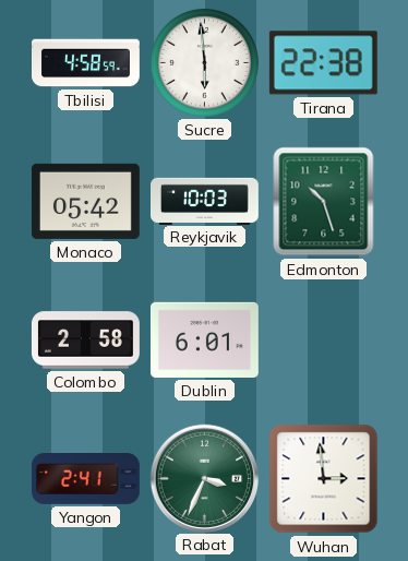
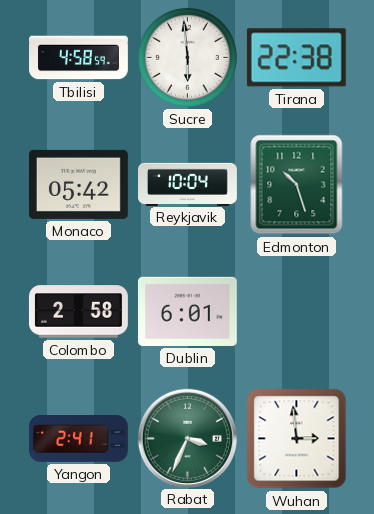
Reykjavik: 10:03 -> 10:04
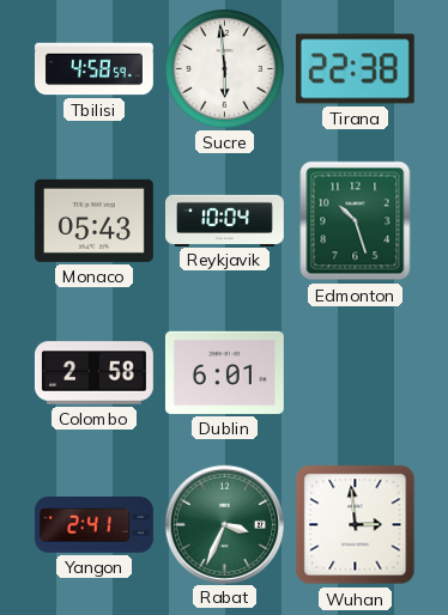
Monaco: 05:42 -> 05:43
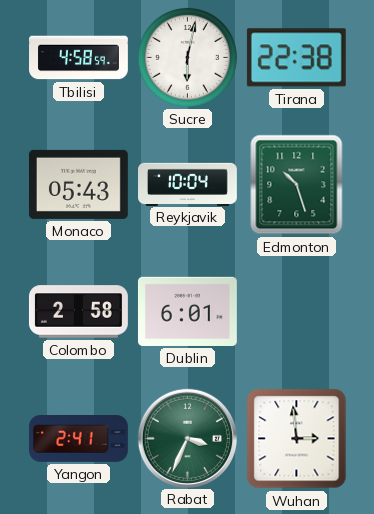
Sucre: 5:59 -> 6:02
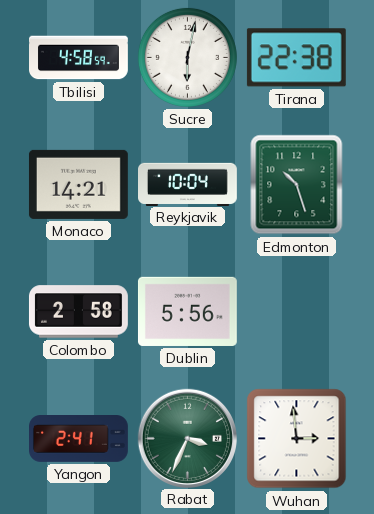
Monaco: 05:43 -> 14:21
Dublin: 6:01 -> 5:56
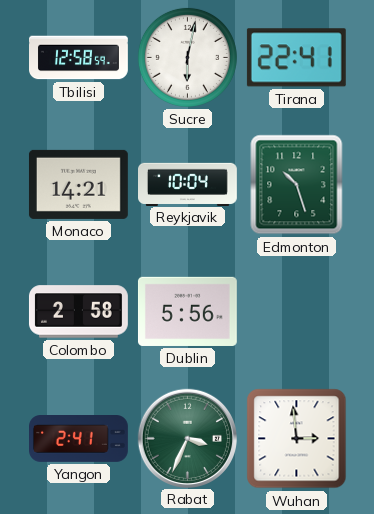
Tbilisi: 4:58 -> 12:58
Tirana: 22:38 -> 22:41
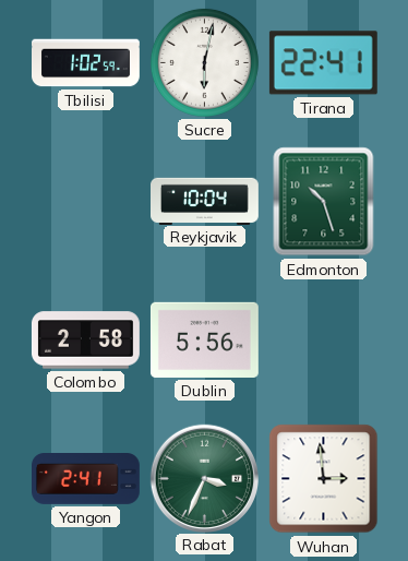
Tbilisi: 12:58 -> 1:02
Monaco: 14:21 -> none
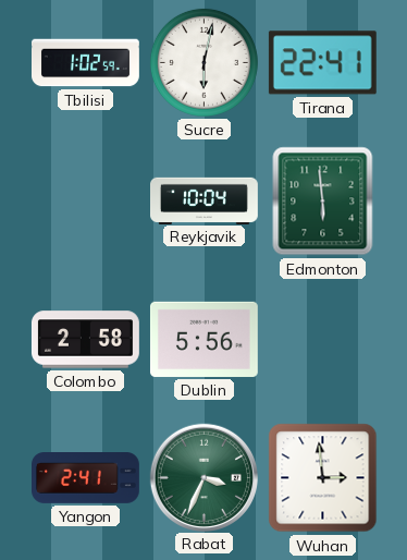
Edmonton: 10:27 -> 5:59
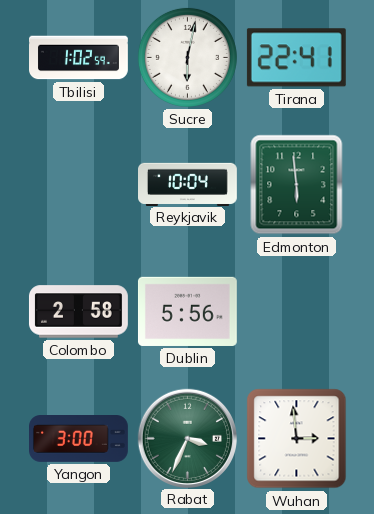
Yangon: 2:41 -> 3:00
